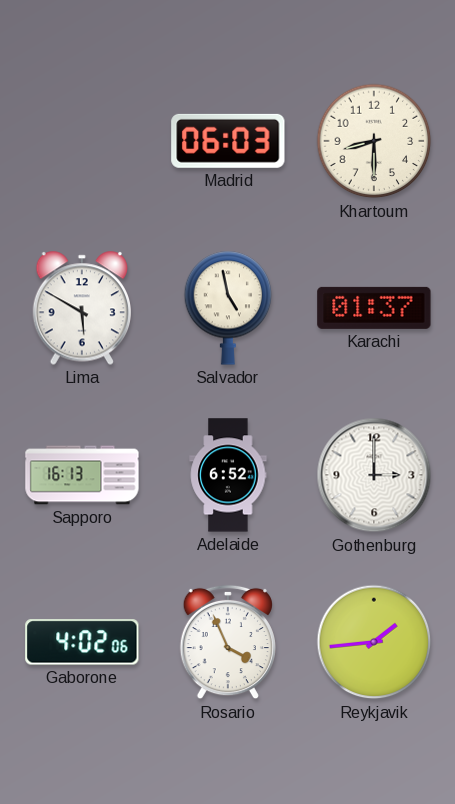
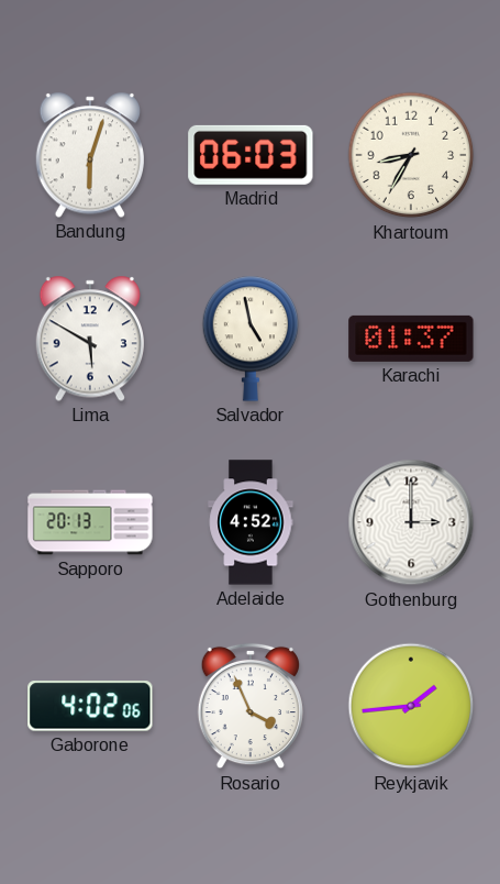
Bandung: none -> 6:03
Khartoum: 8:30 -> 8:35
Sapporo: 16:13 -> 20:13
Adelaide: 6:52 -> 4:52
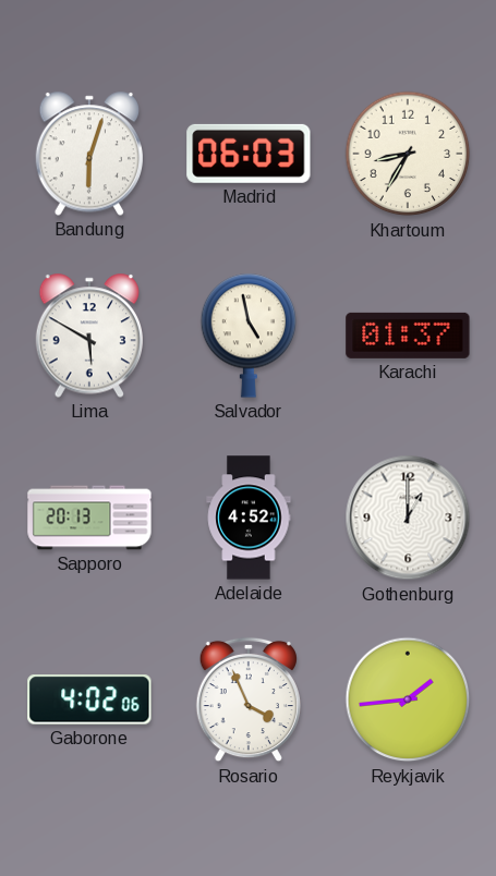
Gothenburg: 3:00 -> 1:00
